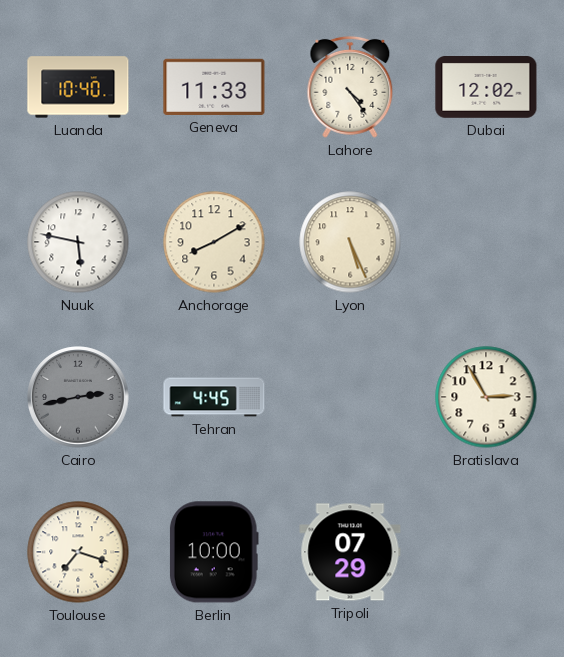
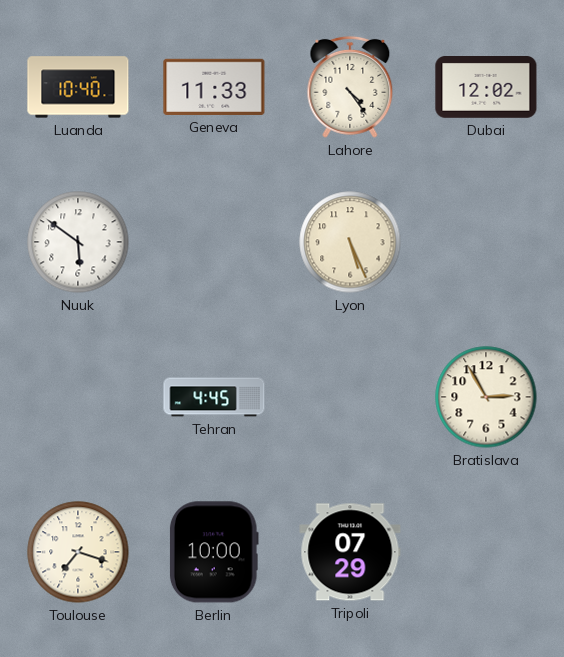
Nuuk: 5:47 -> 5:51
Anchorage: 8:10 -> none
Cairo: 2:43 -> none
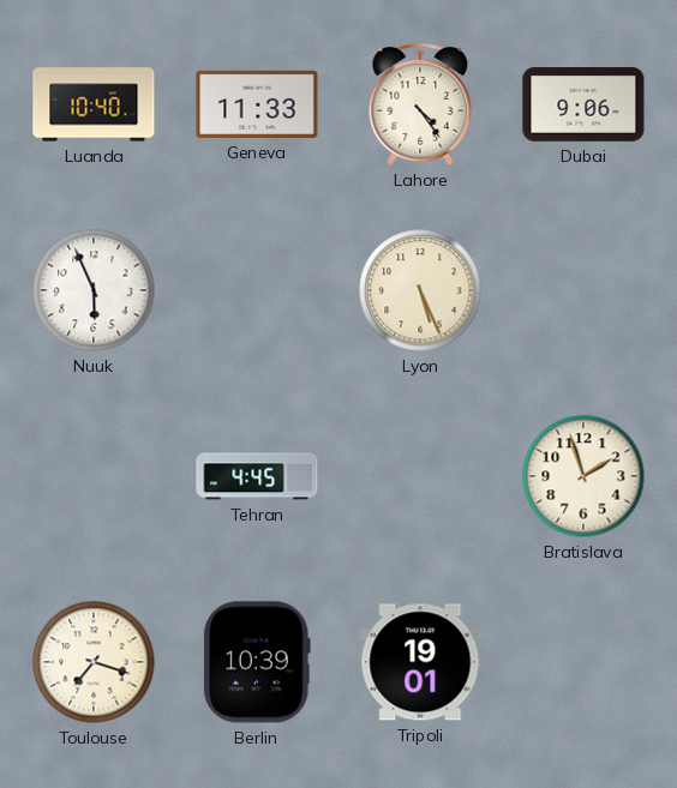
Dubai: 12:02 -> 9:06
Nuuk: 5:51 -> 5:56
Bratislava: 2:55 -> 1:57
Berlin: 10:00 -> 10:39
Tripoli: 07:29 -> 19:01
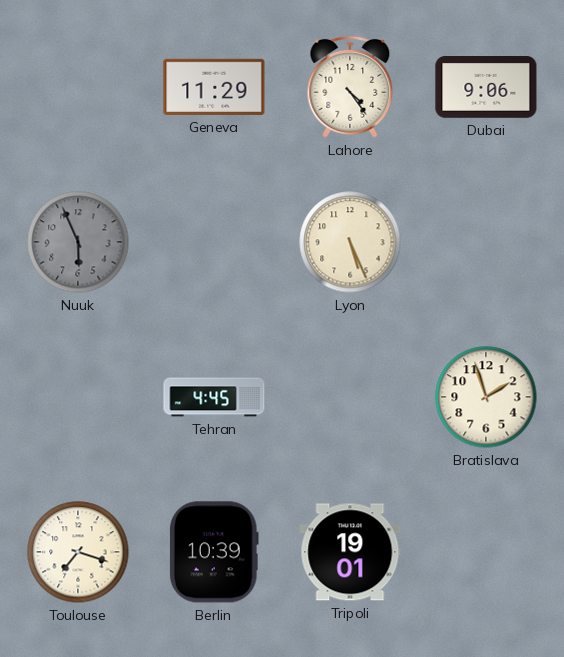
Luanda: 10:40 -> none
Geneva: 11:33 -> 11:29
Nuuk dial: white -> grey
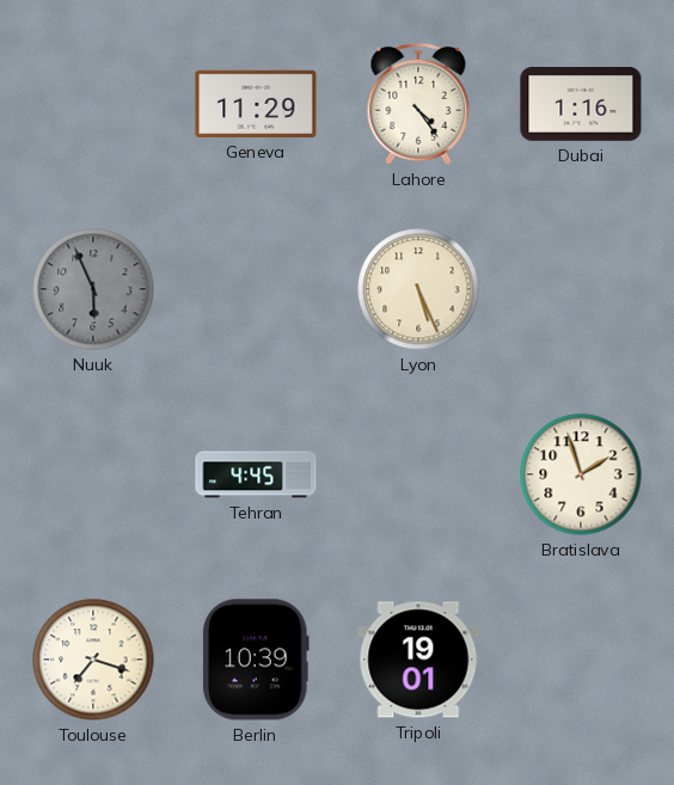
Dubai: 9:06 -> 1:16
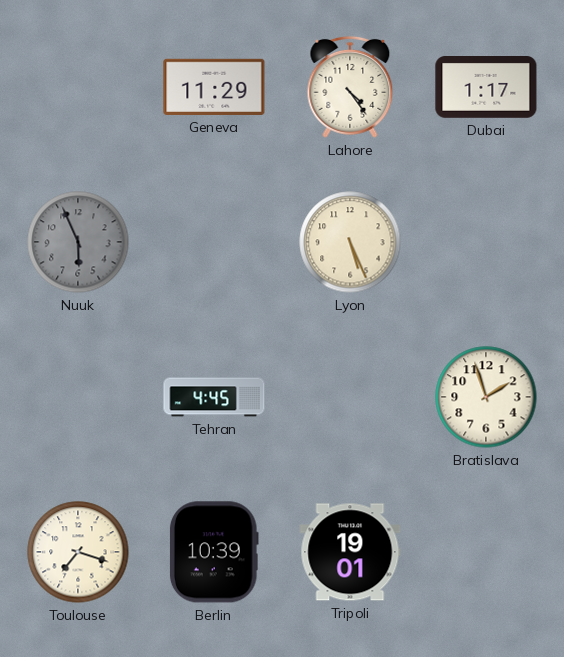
Dubai: 1:16 -> 1:17
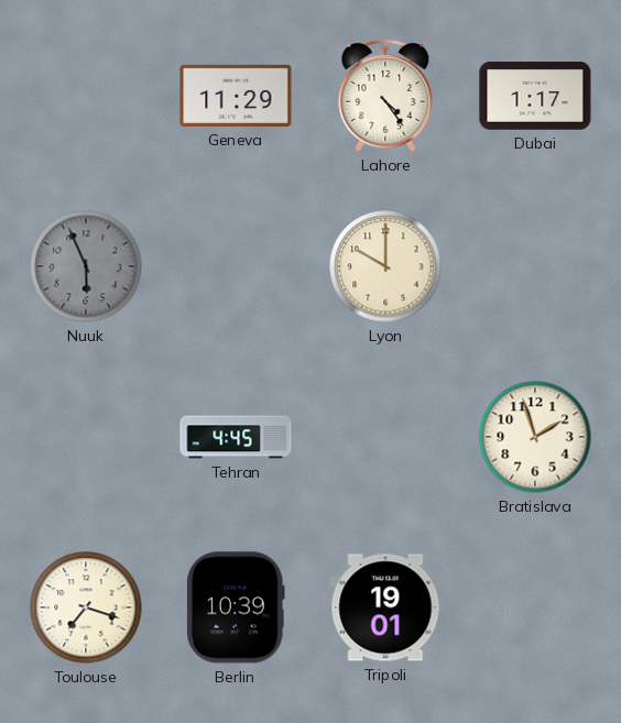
Lyon: 5:26 -> 10:00
